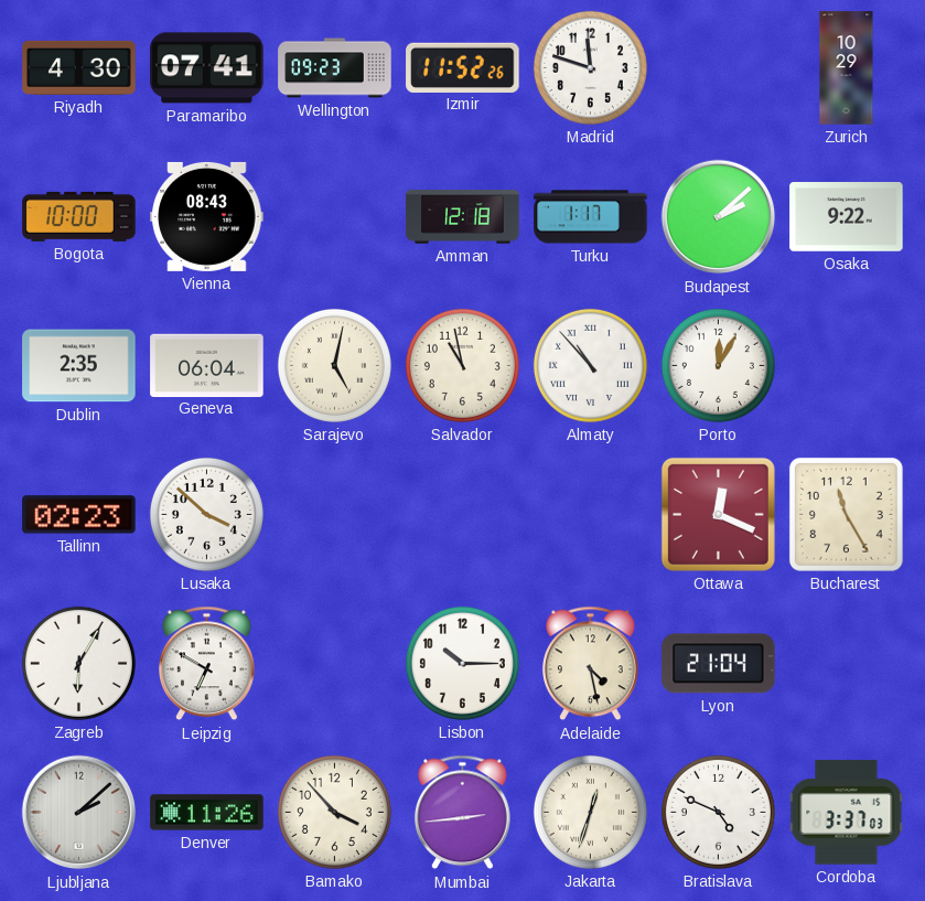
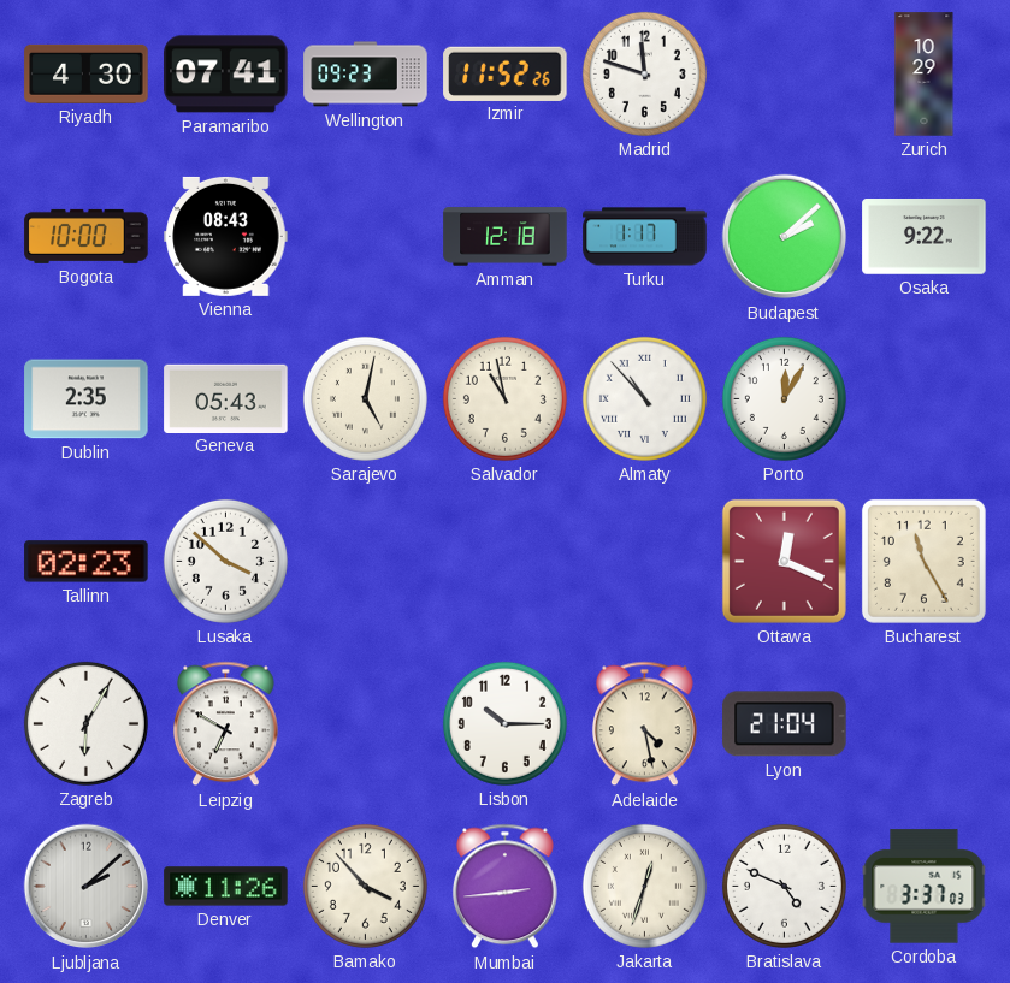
Geneva: 06:04 -> 05:43
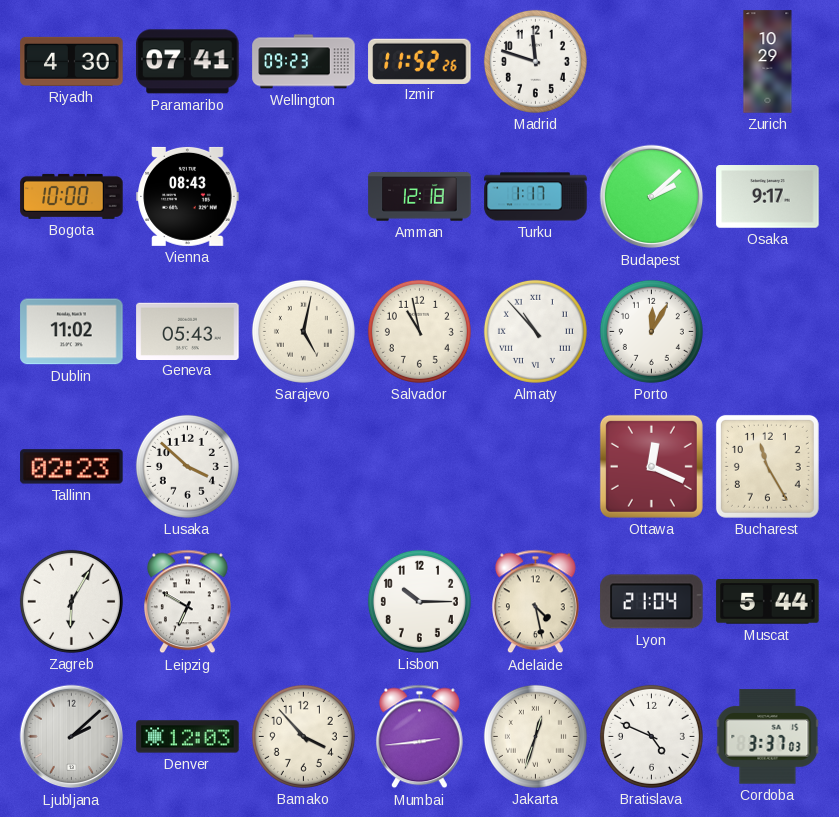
Osaka: 9:22 -> 9:17
Dublin: 2:35 -> 11:02
Muscat: none -> 5:44
Denver: 11:26 -> 12:03
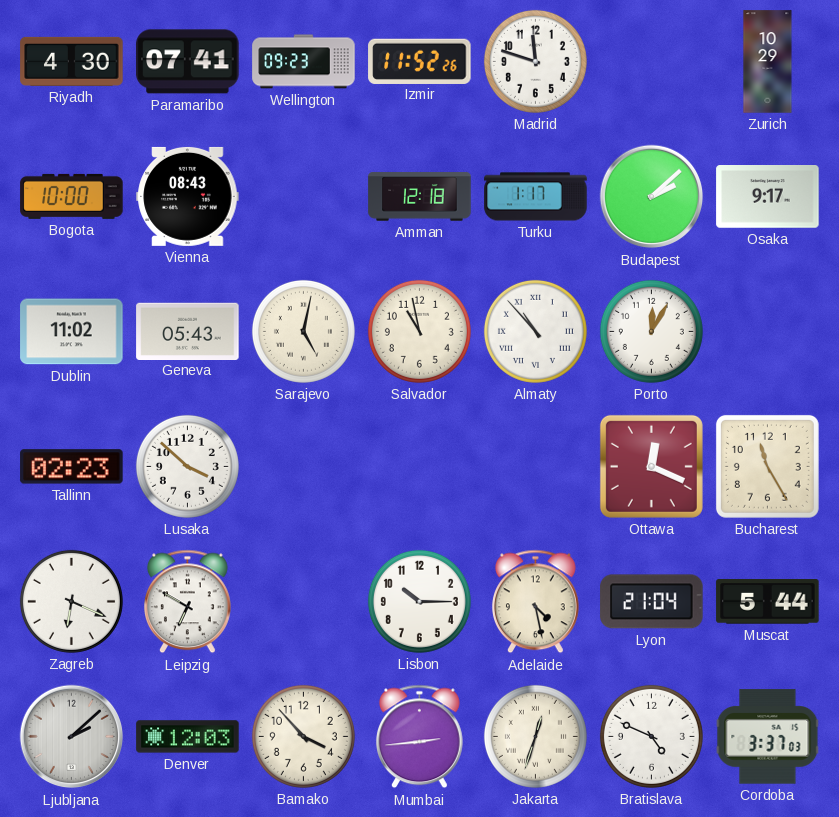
Zagreb: 6:05 -> 6:19
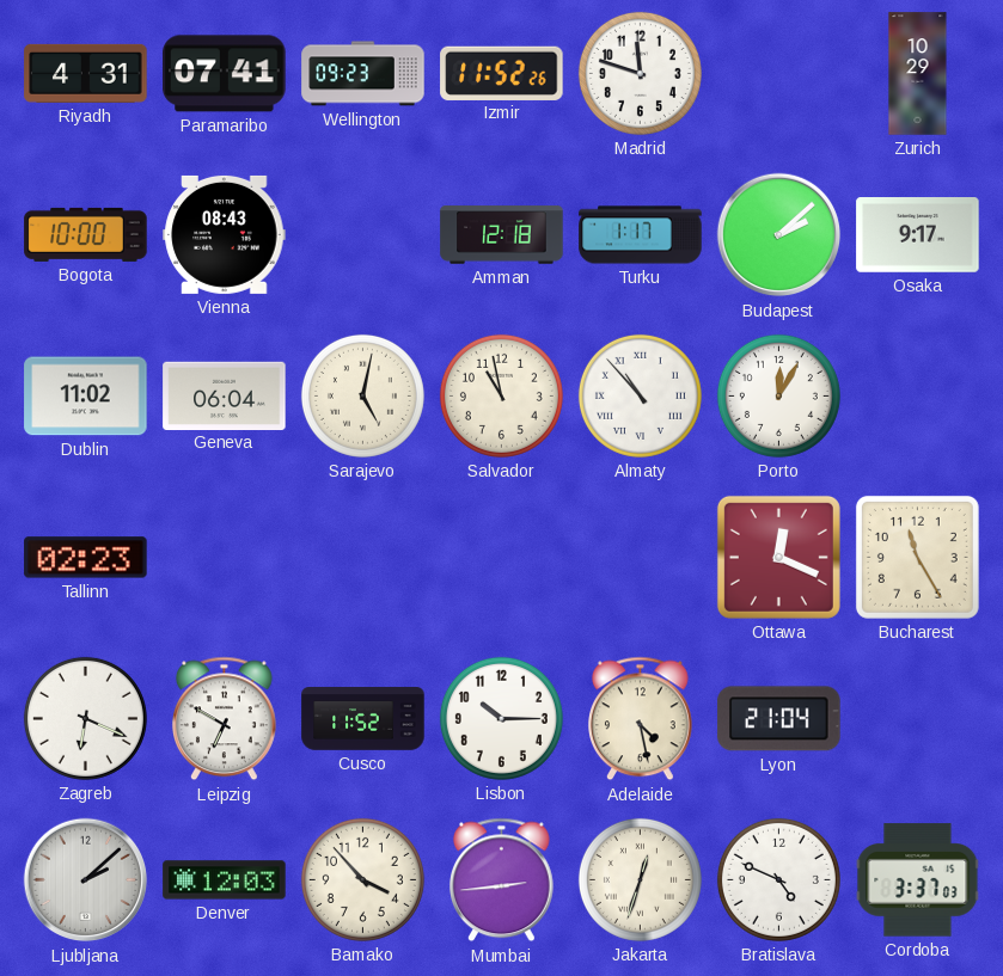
Riyadh: 4:30 -> 4:31
Geneva: 05:43 -> 06:04
Lusaka: 3:52 -> none
Cusco: none -> 11:52
Muscat: 5:44 -> none
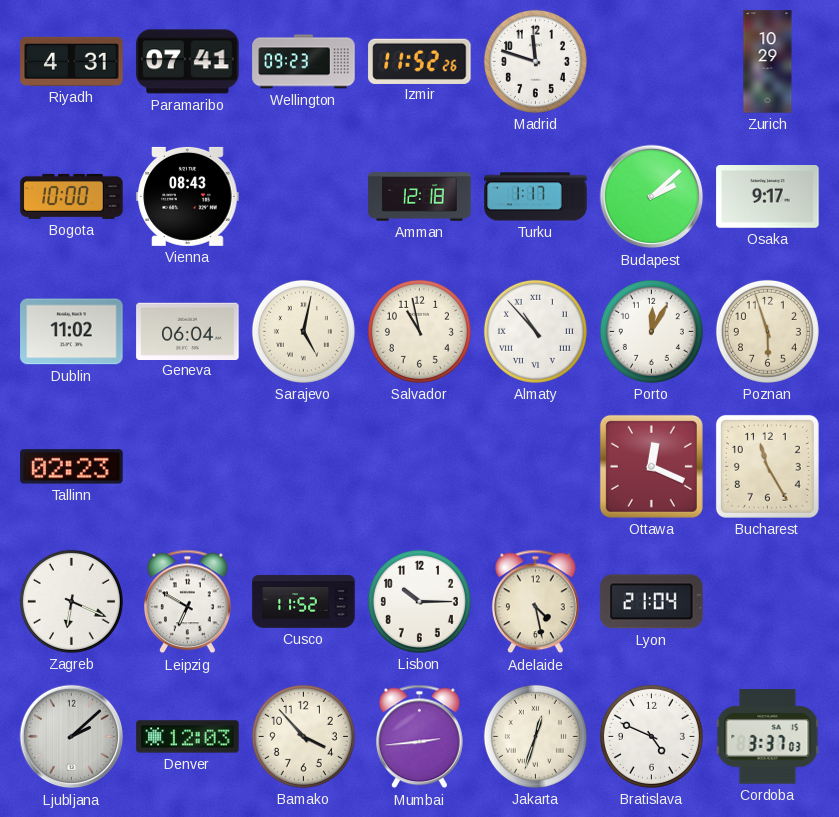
Poznan: none -> 5:57
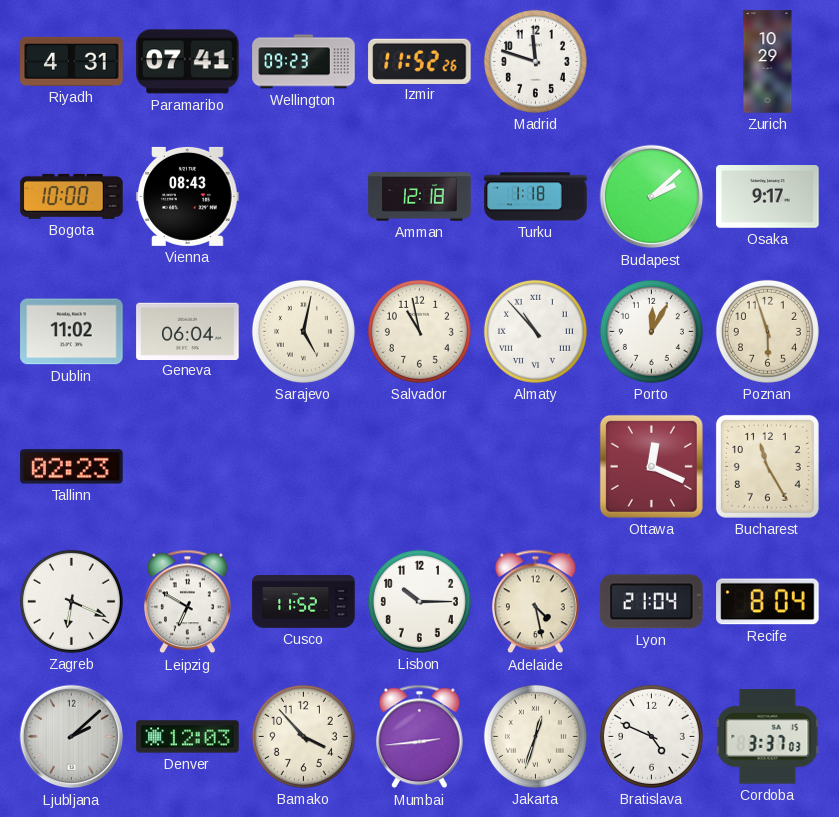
Turku: 1:17 -> 1:18
Recife: none -> 8:04
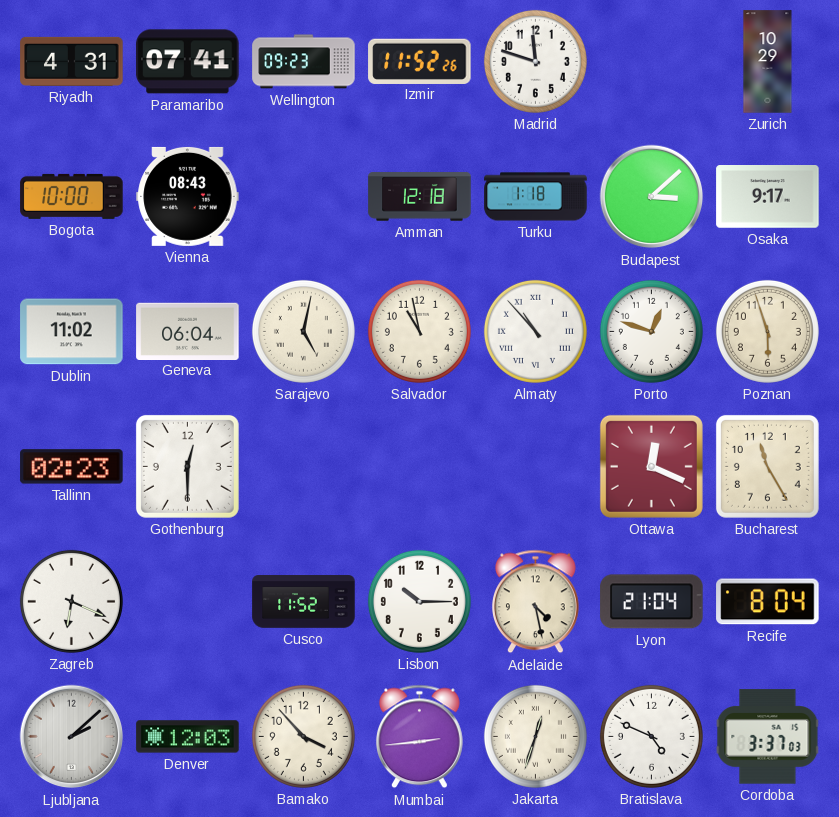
Budapest: 2:08 -> 3:08
Porto: 12:05 -> 12:48
Gothenburg: none -> 12:30
Leipzig: 6:50 -> none
